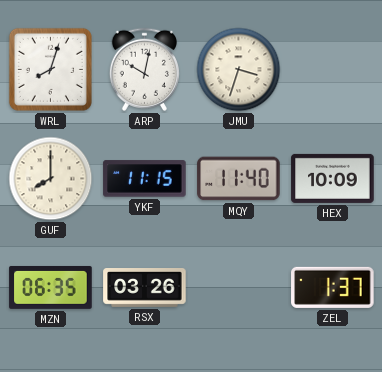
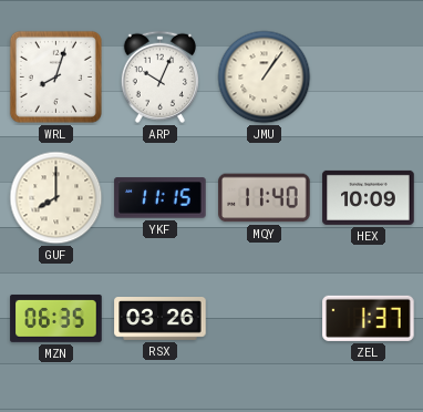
ARP: 10:02 -> 10:04
JMU: 3:33 -> 1:06
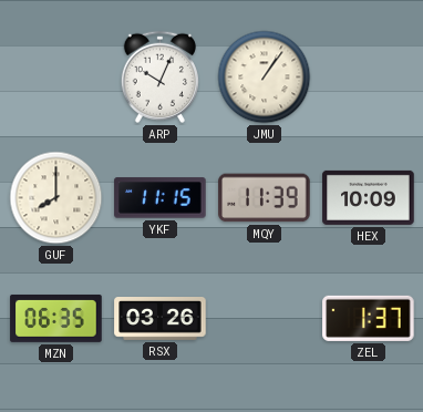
WRL: 8:03 -> none
MQY: 11:40 -> 11:39
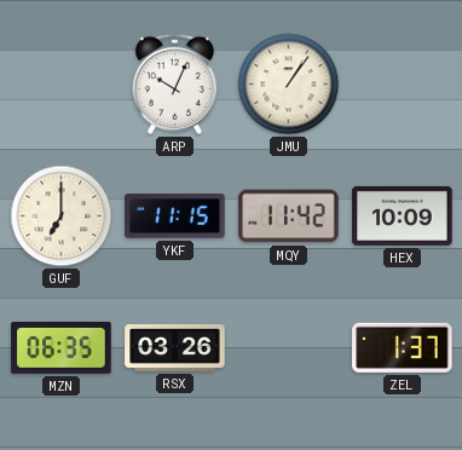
GUF: 8:00 -> 7:00
MQY: 11:39 -> 11:42
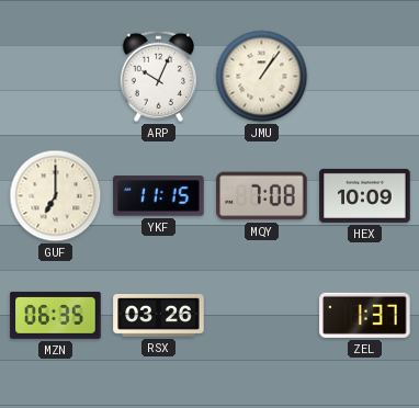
MQY: 11:42 -> 7:08
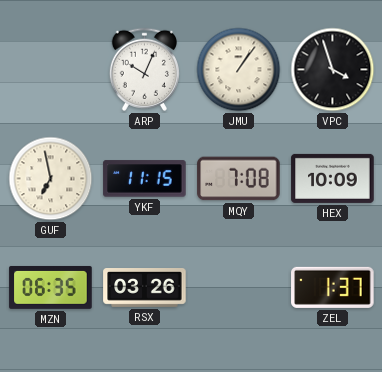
VPC: none -> 3:57
GUF: 7:00 -> 6:58
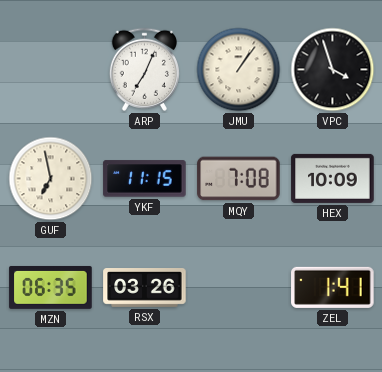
ARP: 10:04 -> 7:04
ZEL: 1:37 -> 1:41
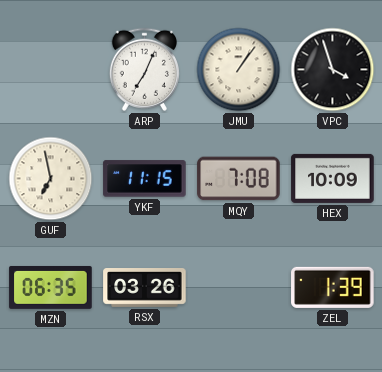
ZEL: 1:41 -> 1:39
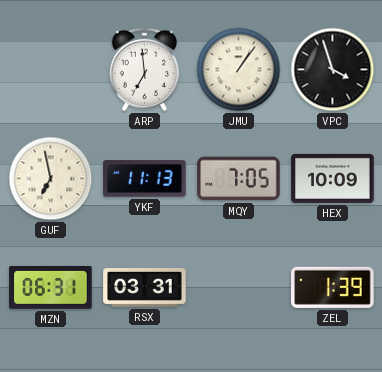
ARP: 7:04 -> 6:59
YKF: 11:15 -> 11:13
MQY: 7:08 -> 7:05
MZN: 06:35 -> 06:31
RSX: 03:26 -> 03:31
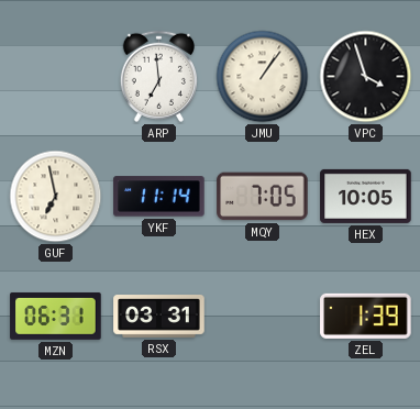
YKF: 11:13 -> 11:14
HEX: 10:09 -> 10:05
